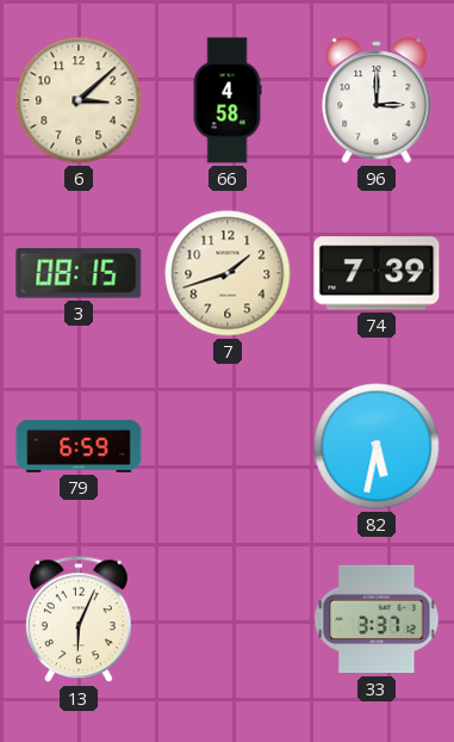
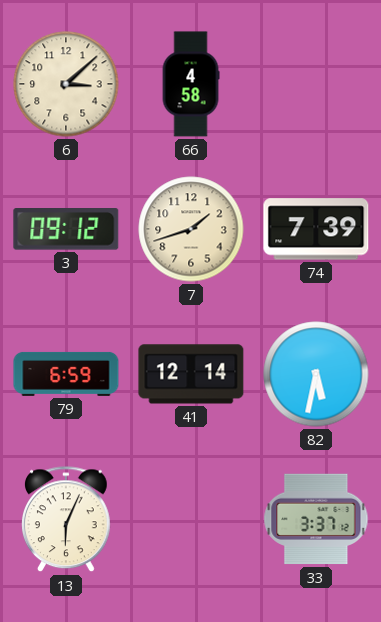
96: 3:00 -> none
3: 08:15 -> 09:12
41: none -> 12:14
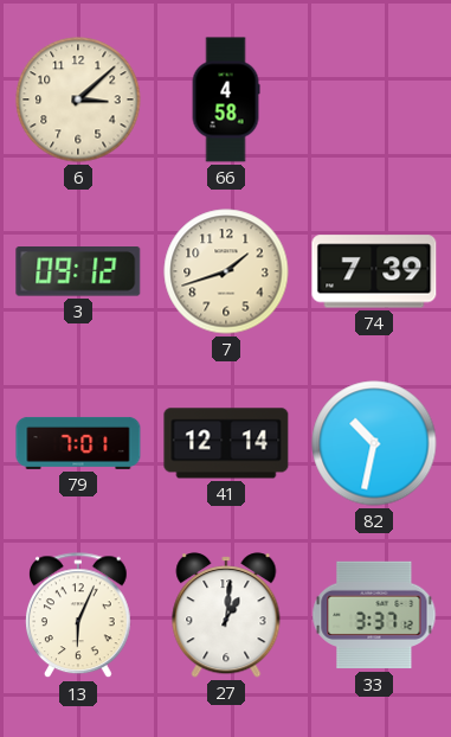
79: 6:59 -> 7:01
82: 5:32 -> 10:32
27: none -> 1:01
